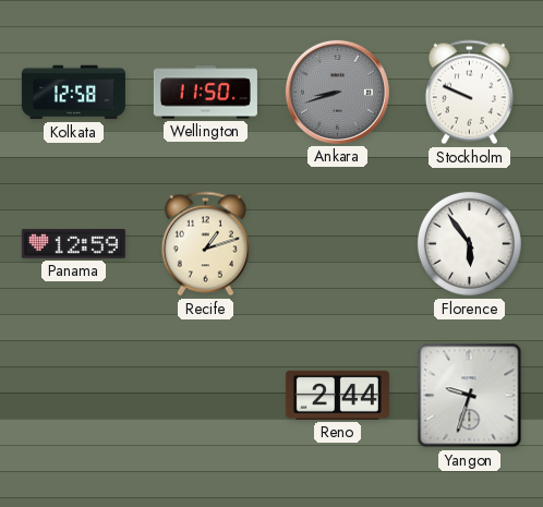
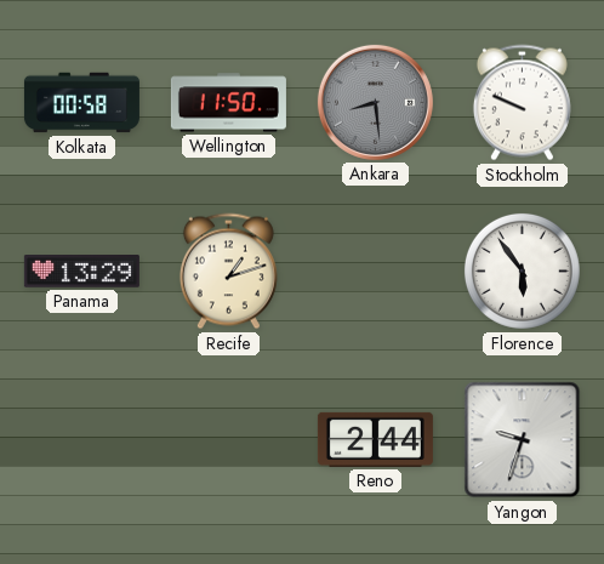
Kolkata: 12:58 -> 00:58
Ankara: 8:42 -> 8:29
Panama: 12:59 -> 13:29
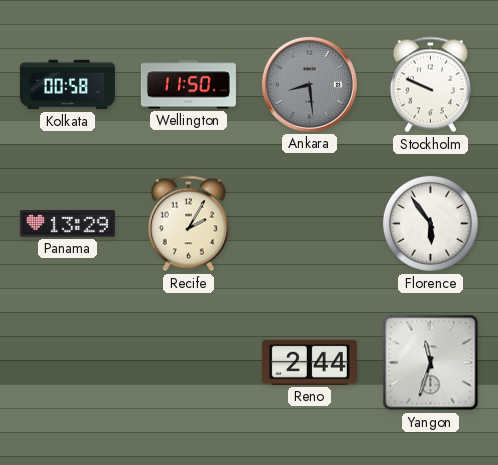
Recife: 1:12 -> 2:05
Yangon: 9:33 -> 11:33
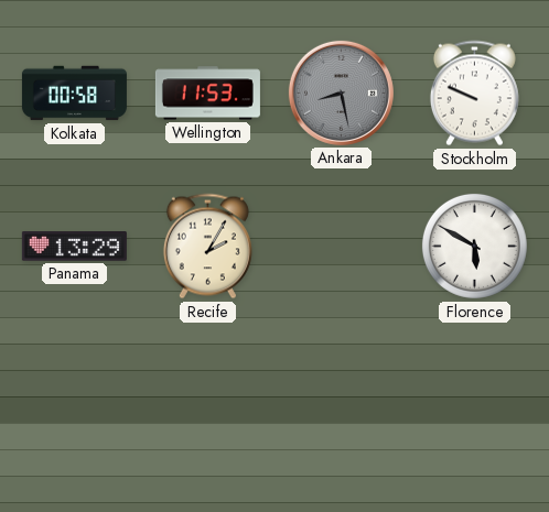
Wellington: 11:50 -> 11:53
Ankara: 8:29 -> 8:28
Florence: 5:54 -> 5:50
Reno: 2:44 -> none
Yangon: 11:33 -> none
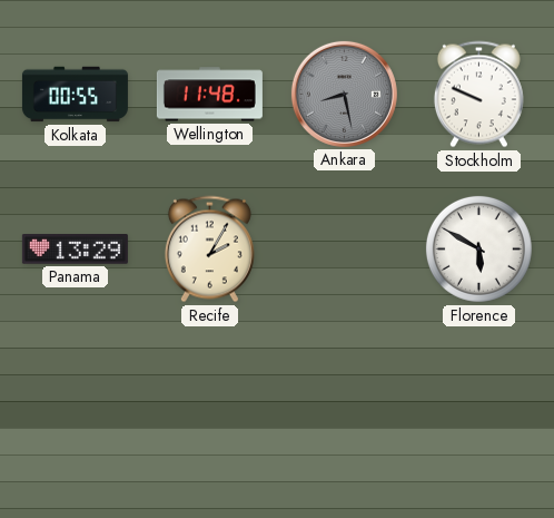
Kolkata: 00:58 -> 00:55
Wellington: 11:53 -> 11:48
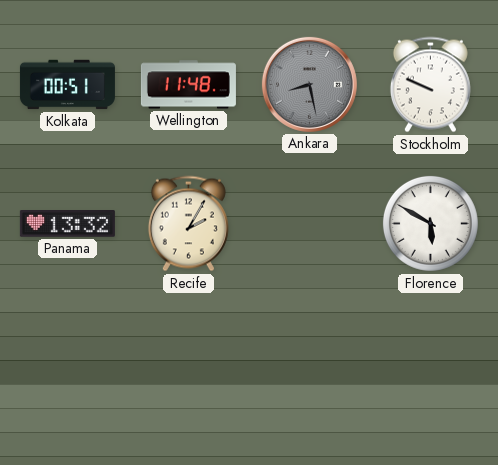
Kolkata: 00:55 -> 00:51
Panama: 13:29 -> 13:32
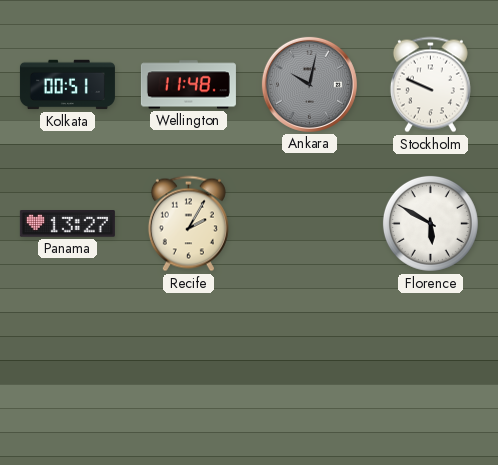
Ankara: 8:28 -> 10:02
Panama: 13:32 -> 13:27
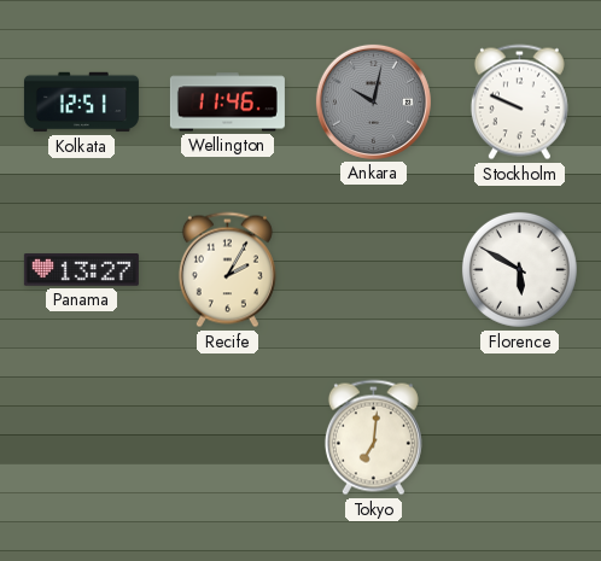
Kolkata: 00:51 -> 12:51
Wellington: 11:48 -> 11:46
Tokyo: none -> 7:01
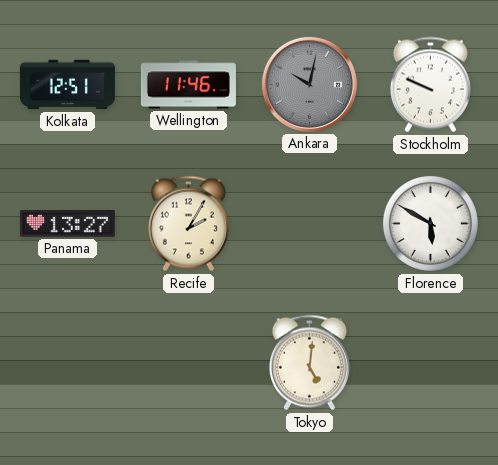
Tokyo: 7:01 -> 5:01
